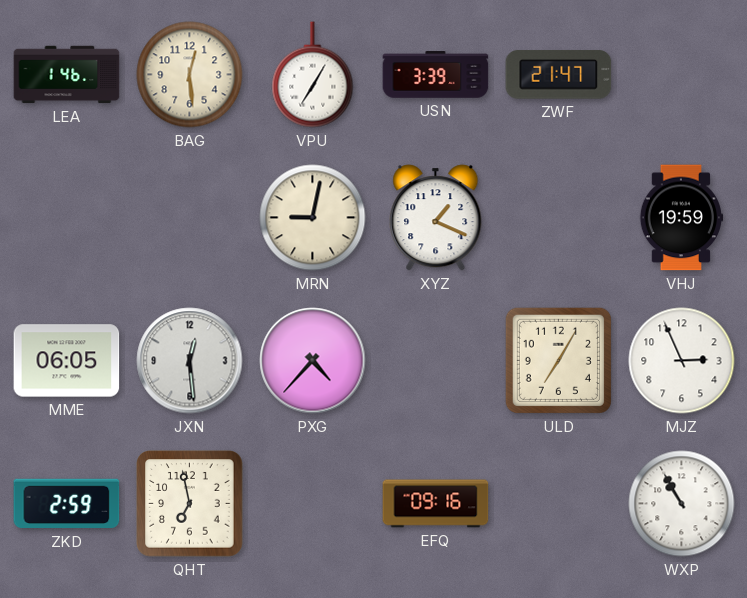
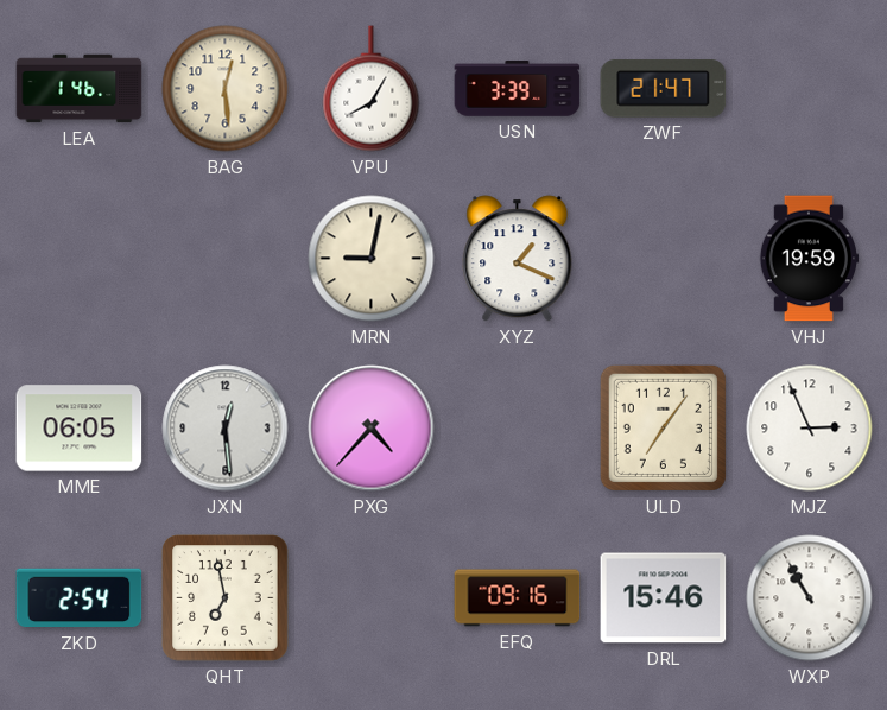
VPU: 7:05 -> 8:05
ULD: 7:05 -> 7:06
ZKD: 2:59 -> 2:54
DRL: none -> 15:46
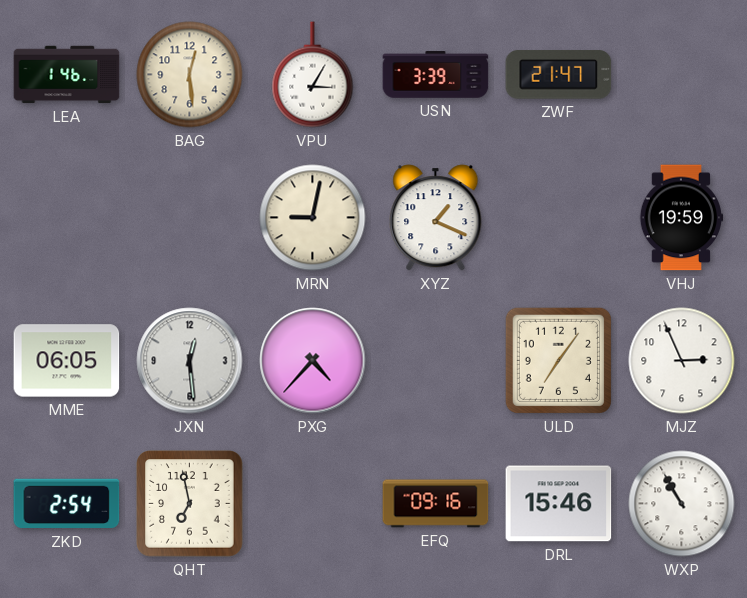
VPU: 8:05 -> 3:05
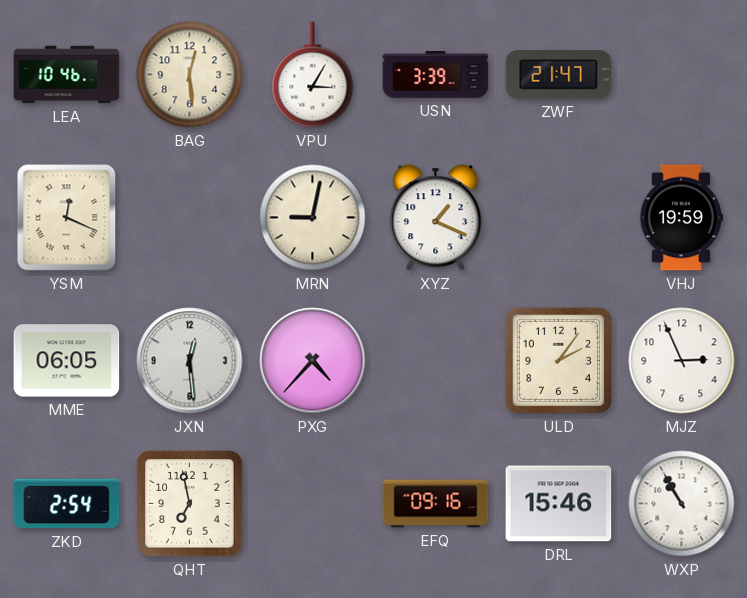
LEA: 1:46 -> 10:46
YSM: none -> 12:19
ULD: 7:06 -> 2:06
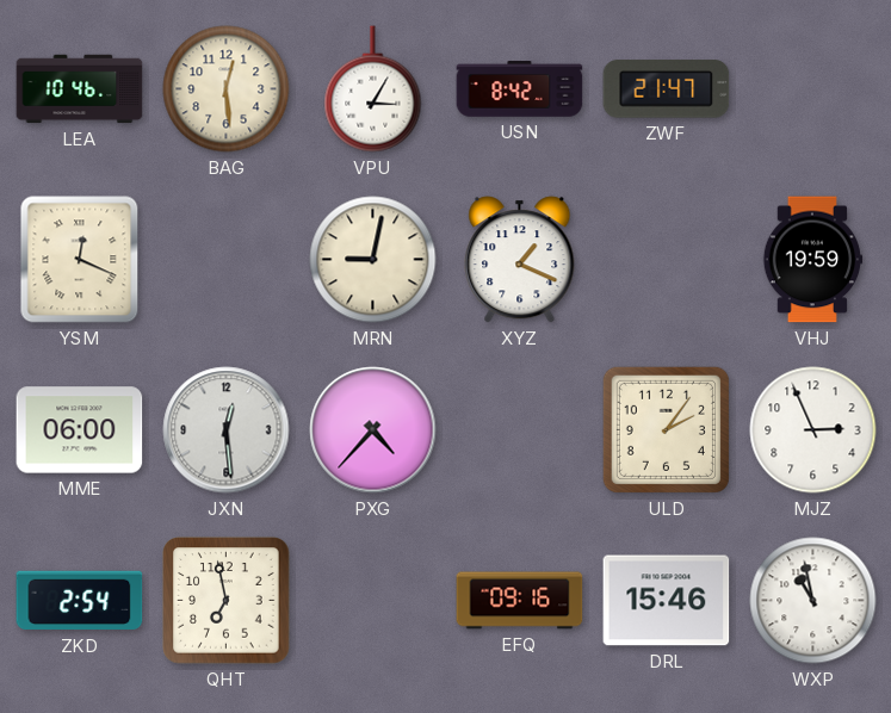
USN: 3:39 -> 8:42
MME: 06:05 -> 06:00
WXP: 10:55 -> 10:58
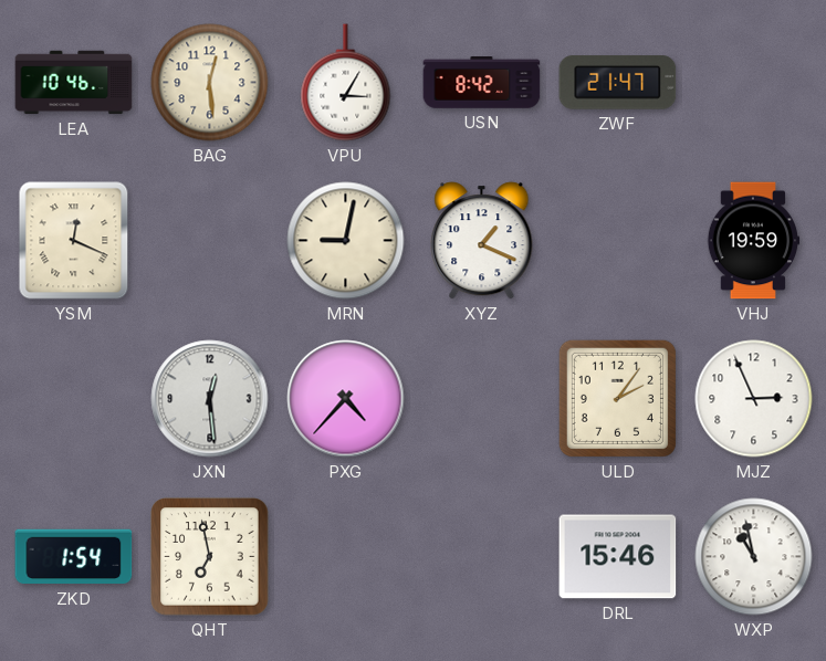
MME: 06:00 -> none
ZKD: 2:54 -> 1:54
EFQ: 09:16 -> none
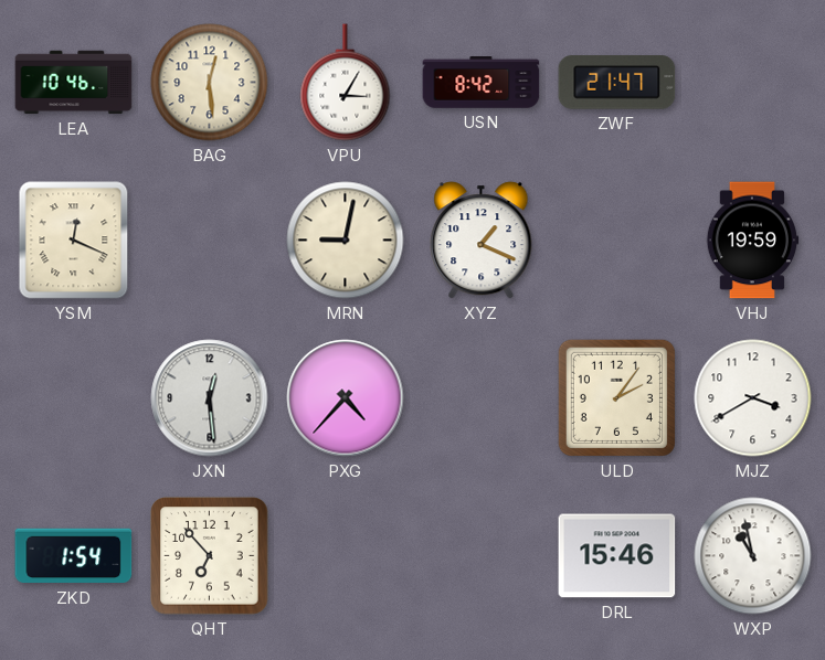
MJZ: 2:56 -> 3:40
QHT: 6:58 -> 6:53
